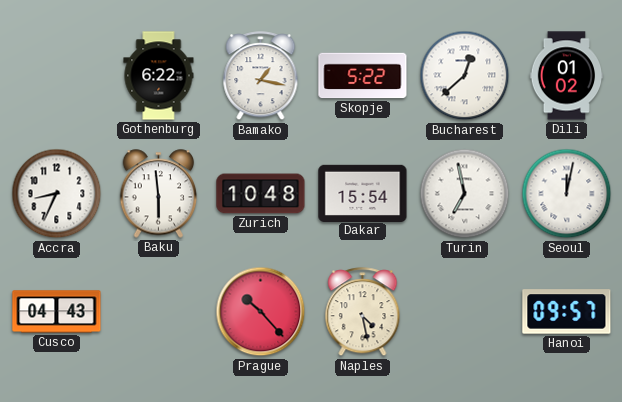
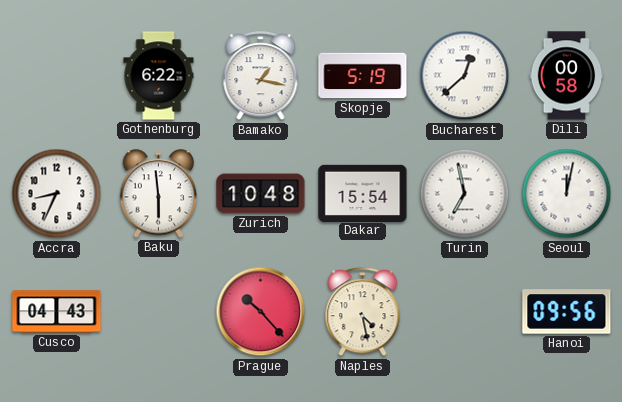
Skopje: 5:22 -> 5:19
Dili: 01:02 -> 00:58
Hanoi: 09:57 -> 09:56
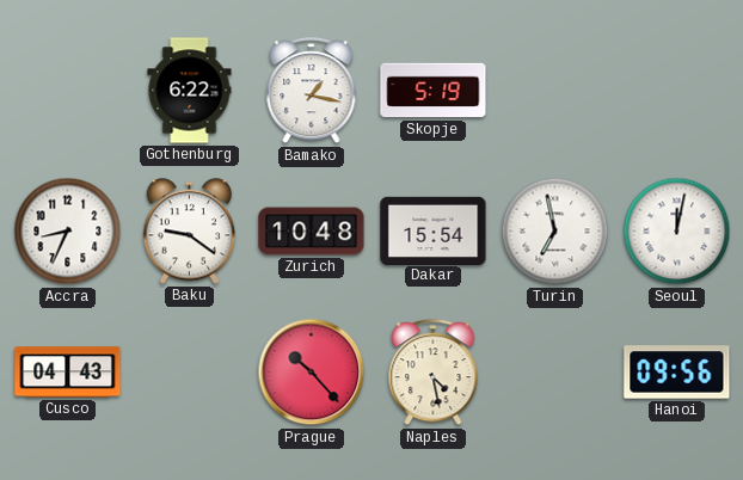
Bucharest: 12:38 -> none
Dili: 00:58 -> none
Baku: 5:59 -> 9:21
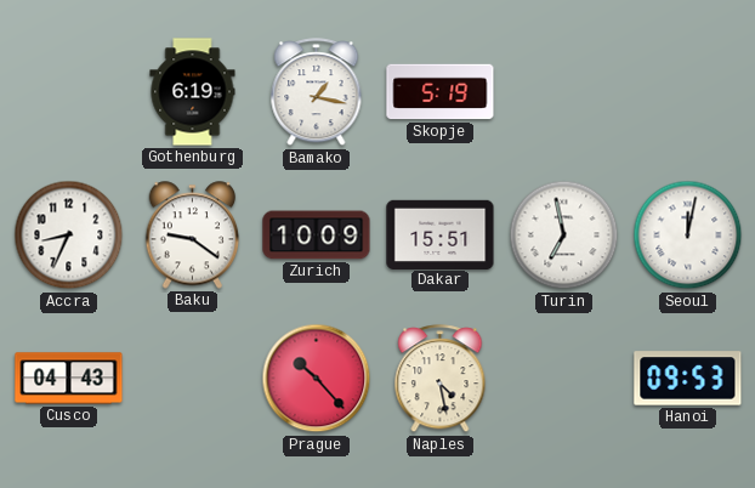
Gothenburg: 6:22 -> 6:19
Zurich: 10:48 -> 10:09
Dakar: 15:54 -> 15:51
Hanoi: 09:56 -> 09:53
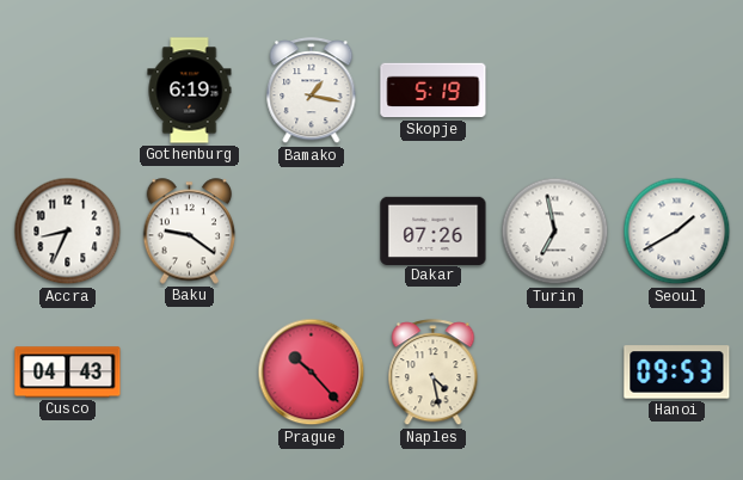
Zurich: 10:09 -> none
Dakar: 15:51 -> 07:26
Seoul: 12:02 -> 1:40
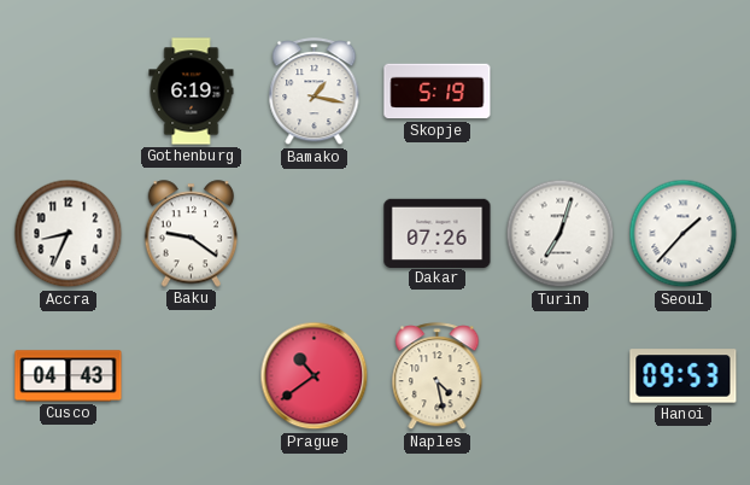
Turin: 6:58 -> 7:03
Seoul: 1:40 -> 1:37
Prague: 10:23 -> 10:39
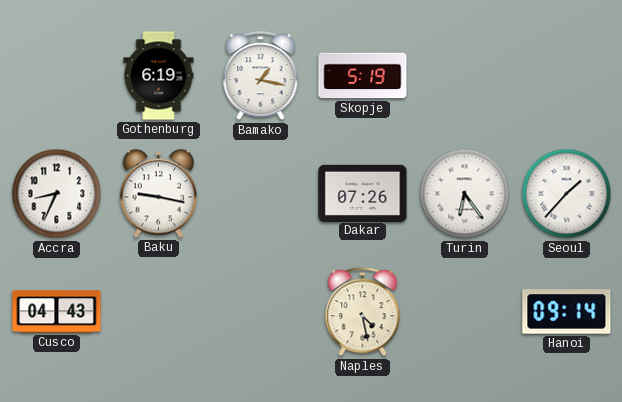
Baku: 9:21 -> 9:17
Turin: 7:03 -> 6:24
Prague: 10:39 -> none
Hanoi: 09:53 -> 09:14
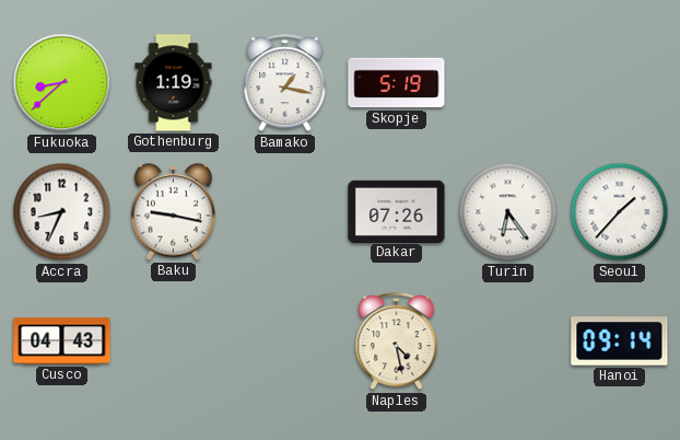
Fukuoka: none -> 8:38
Gothenburg: 6:19 -> 1:19
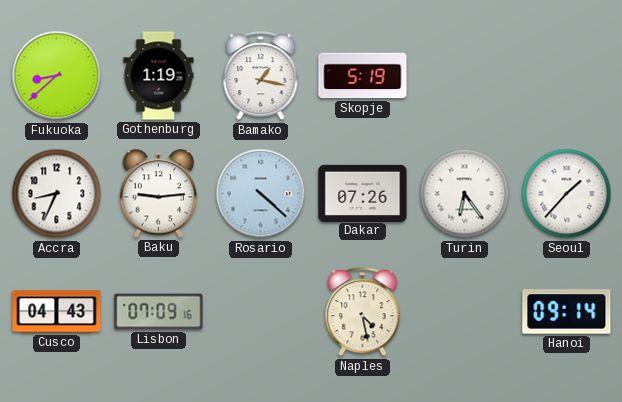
Baku: 9:17 -> 9:14
Rosario: none -> 4:22
Lisbon: none -> 07:09
